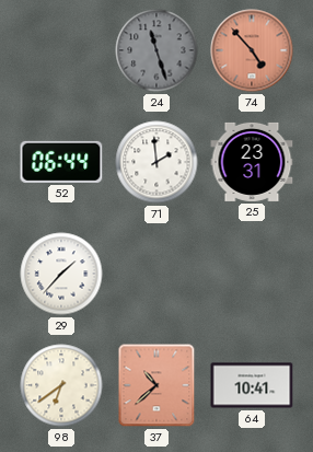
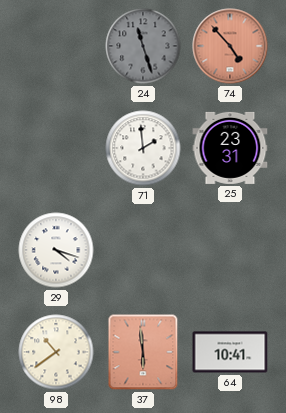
52: 06:44 -> none
29: 1:37 -> 4:18
98: 6:39 -> 10:39
37: 10:38 -> 5:59
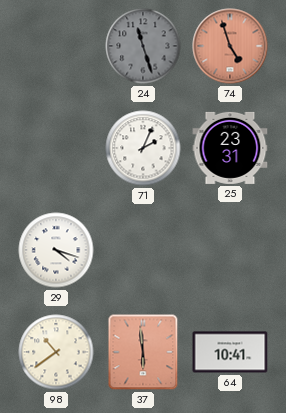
74: 4:53 -> 4:57
71: 1:59 -> 2:04
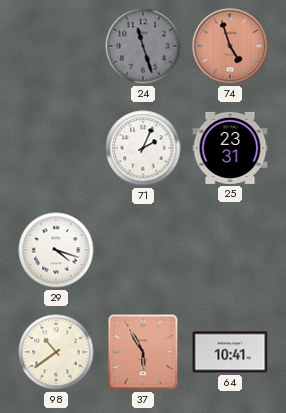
37: 5:59 -> 5:55
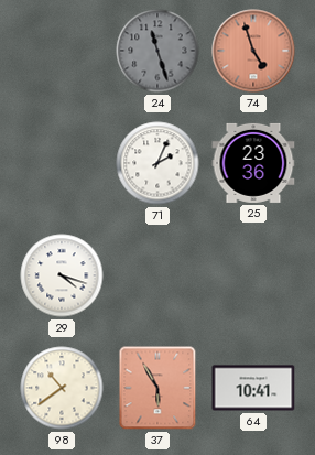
25: 23:31 -> 23:36
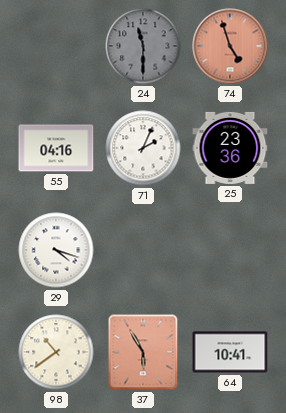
24: 11:27 -> 11:30
55: none -> 04:16
